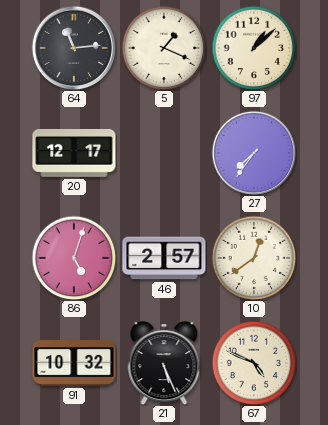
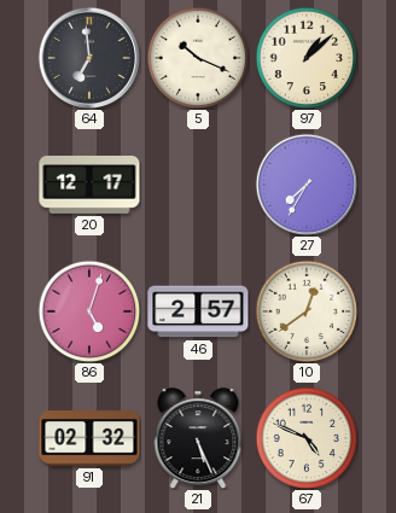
64: 11:14 -> 6:59
5: 1:19 -> 10:19
27: 7:36 -> 7:35
91: 10:32 -> 02:32
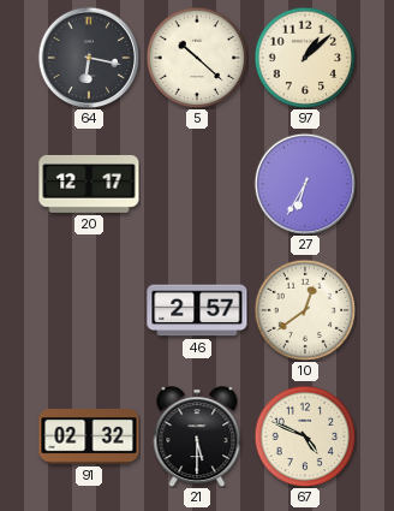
64: 6:59 -> 6:17
5: 10:19 -> 10:22
27: 7:35 -> 6:35
86: 5:03 -> none
21: 5:26 -> 5:30
